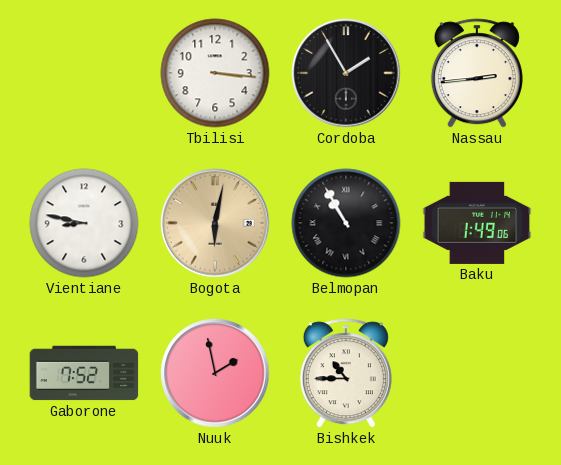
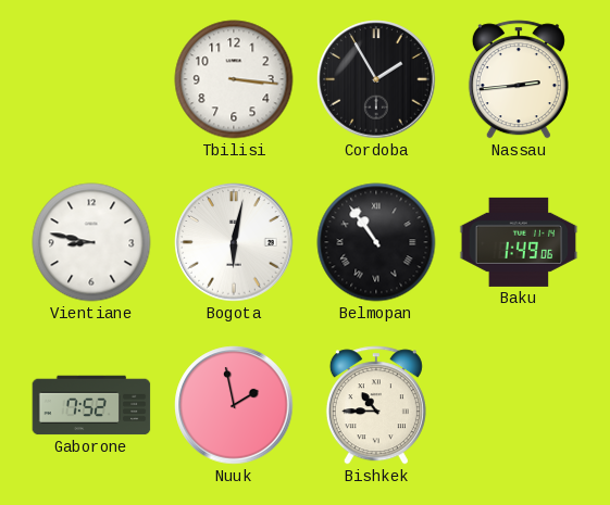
Bogota dial: champagne -> white
Belmopan: 10:55 -> 10:54
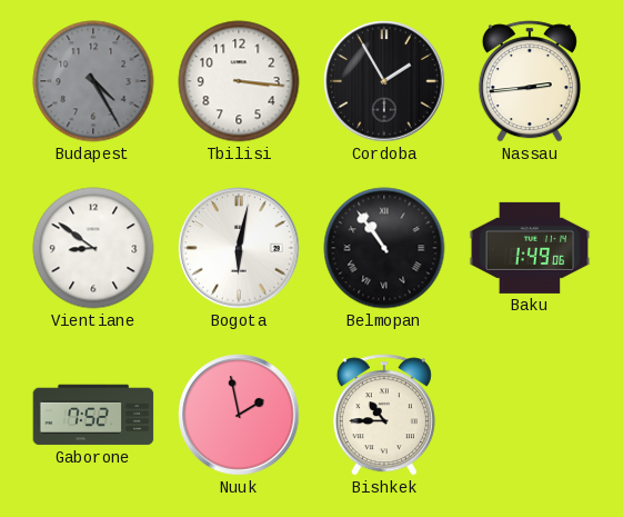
Budapest: none -> 4:25
Vientiane: 8:47 -> 8:51
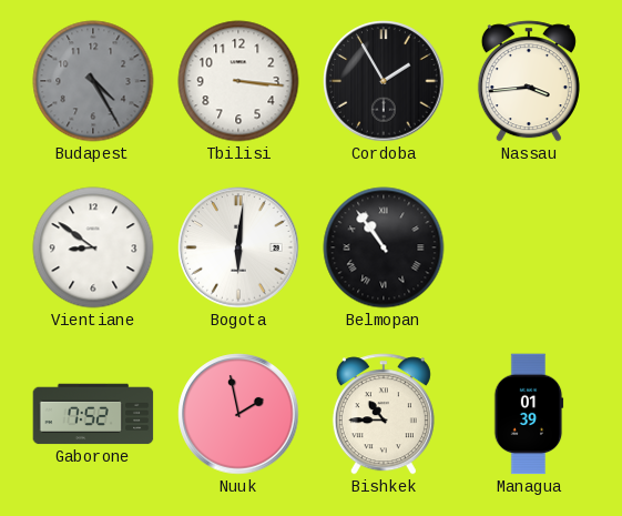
Nassau: 2:44 -> 3:44
Bogota: 6:02 -> 6:01
Baku: 1:49 -> none
Managua: none -> 01:39
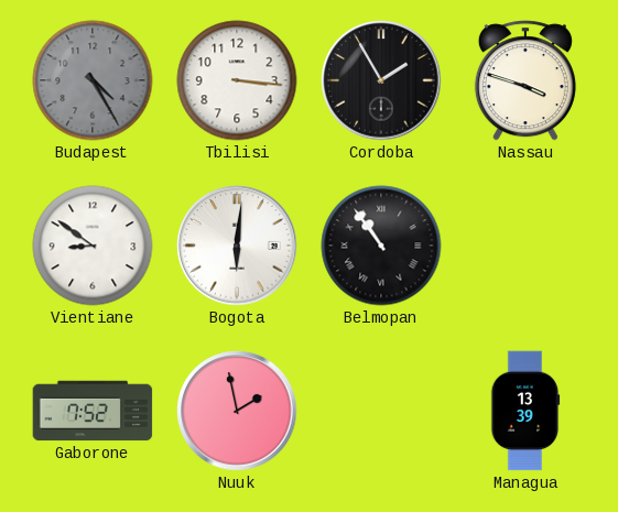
Nassau: 3:44 -> 3:48
Bishkek: 10:45 -> none
Managua: 01:39 -> 13:39
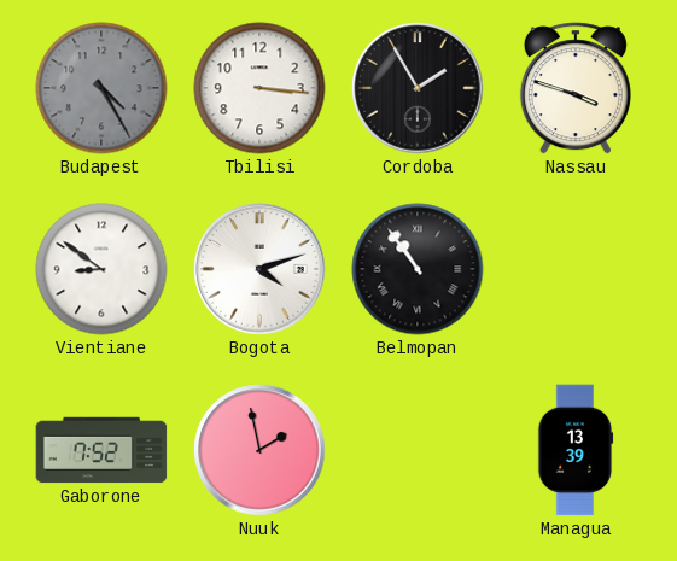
Bogota: 6:01 -> 4:12
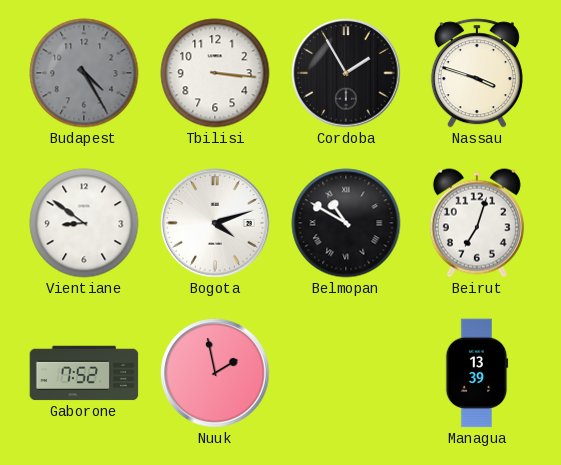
Belmopan: 10:54 -> 10:50
Beirut: none -> 7:03
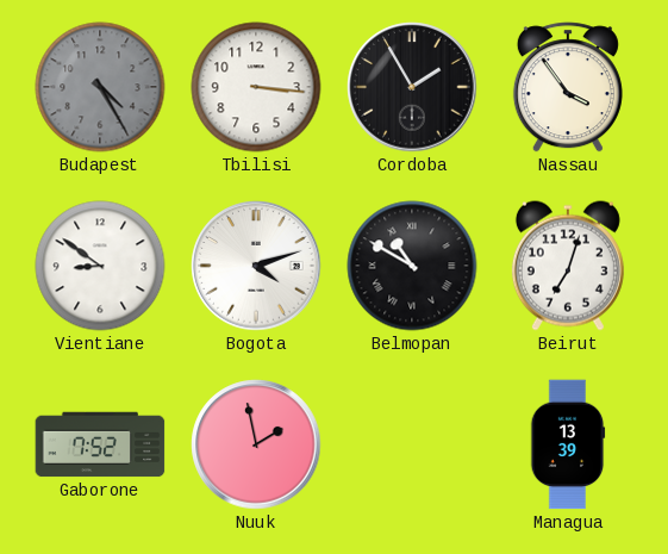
Nassau: 3:48 -> 3:54
